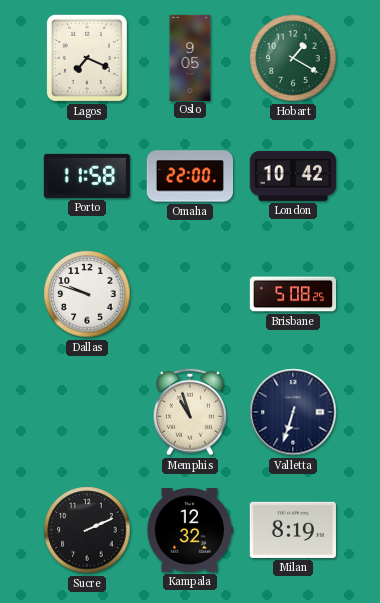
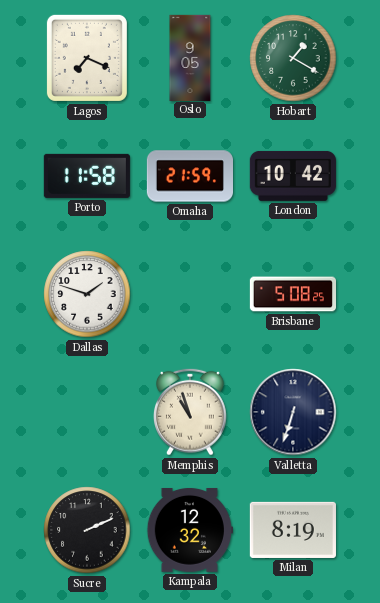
Omaha: 22:00 -> 21:59
Dallas: 9:48 -> 1:48
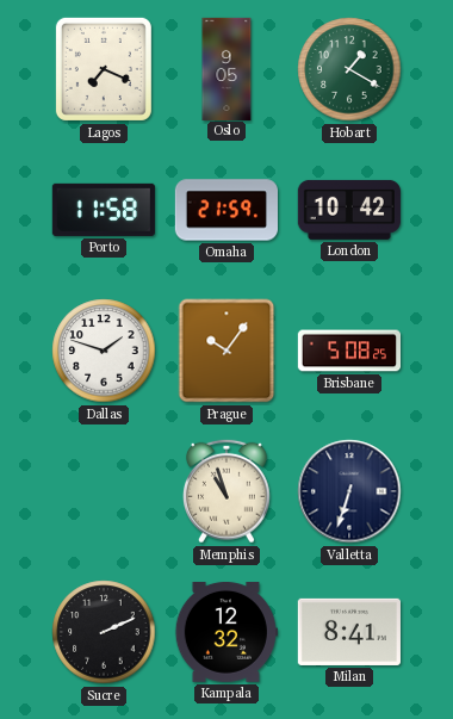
Prague: none -> 10:06
Milan: 8:19 -> 8:41
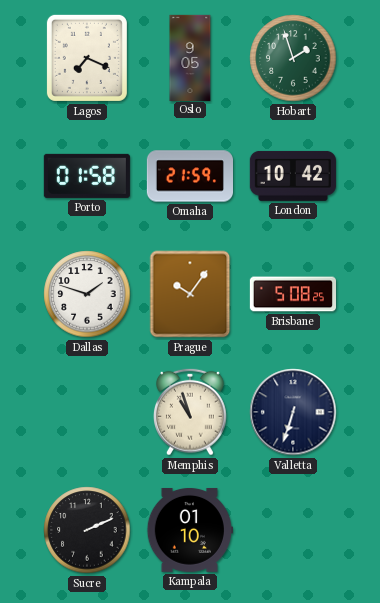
Hobart: 1:20 -> 1:57
Porto: 11:58 -> 01:58
Kampala: 12:32 -> 01:10
Milan: 8:41 -> none
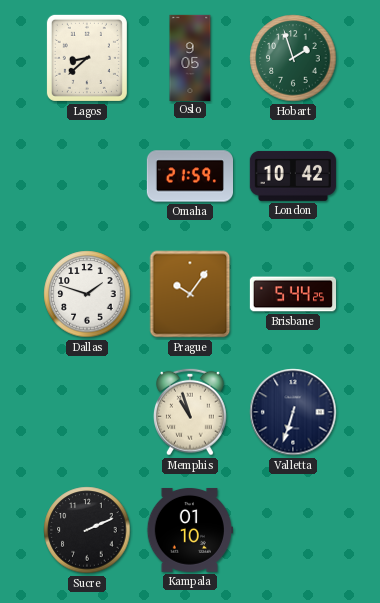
Lagos: 7:19 -> 8:38
Porto: 01:58 -> none
Brisbane: 5:08 -> 5:44
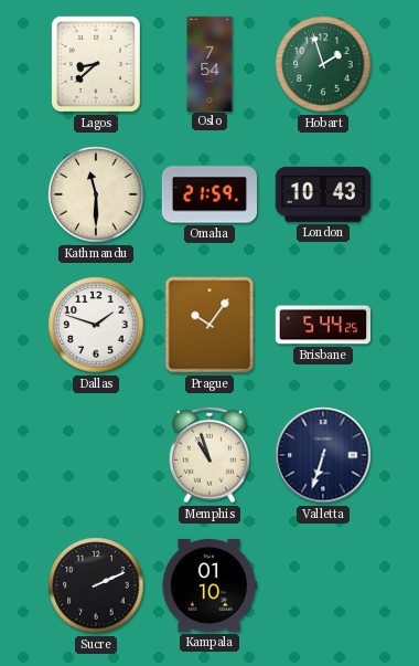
Oslo: 9:05 -> 7:54
Kathmandu: none -> 11:30
London: 10:42 -> 10:43
